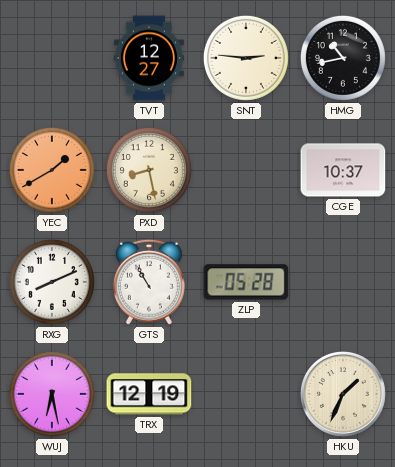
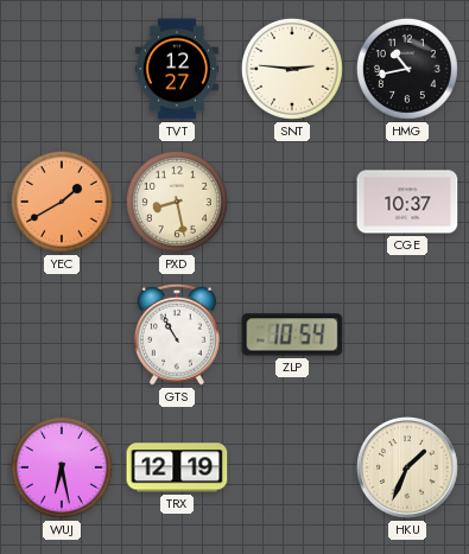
RXG: 8:11 -> none
ZLP: 05:28 -> 10:54
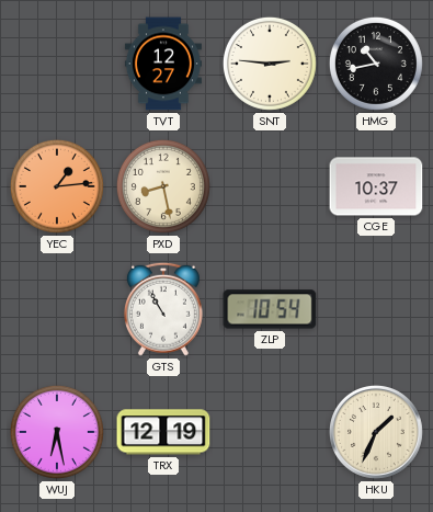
YEC: 1:40 -> 1:14
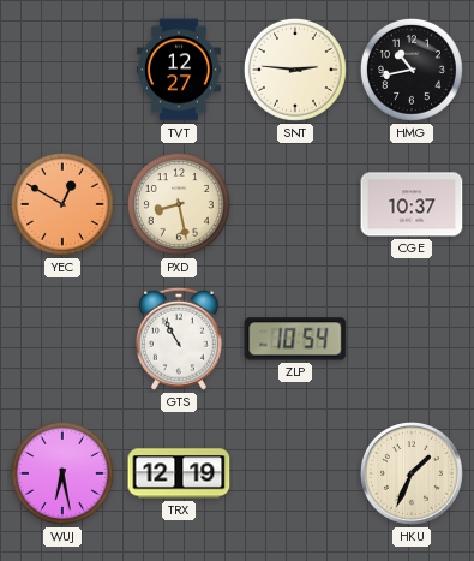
YEC: 1:14 -> 12:50
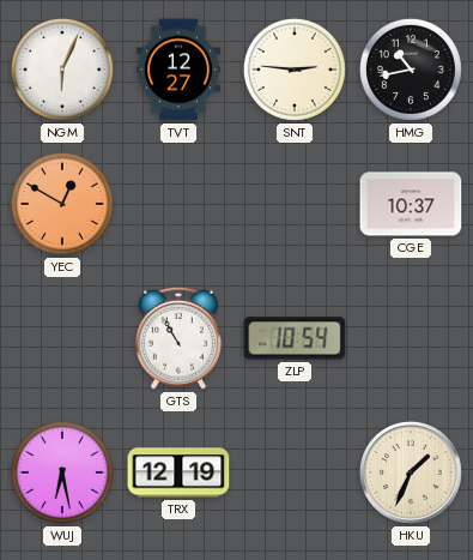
NGM: none -> 6:04
PXD: 8:28 -> none
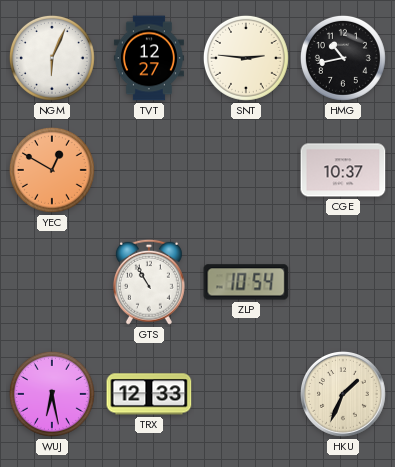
TRX: 12:19 -> 12:33
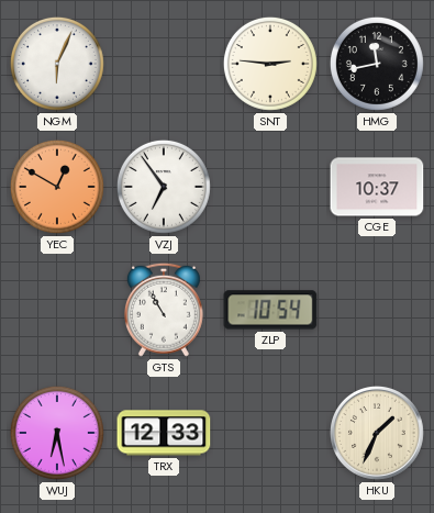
TVT: 12:27 -> none
HMG: 10:43 -> 11:43
VZJ: none -> 6:54
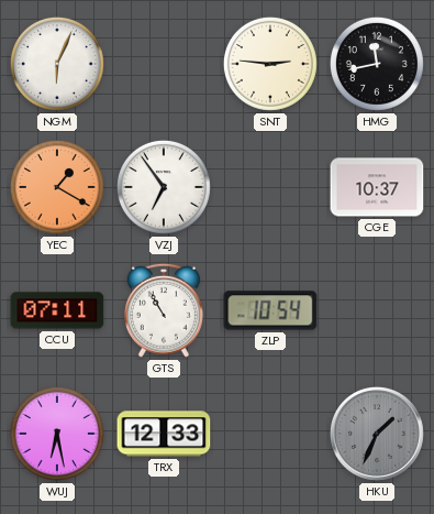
YEC: 12:50 -> 1:20
CCU: none -> 07:11
HKU dial: cream -> grey
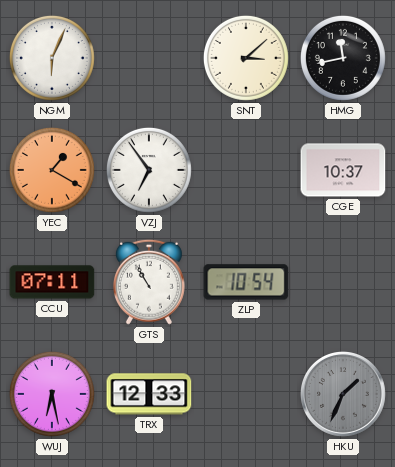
SNT: 2:46 -> 3:08
